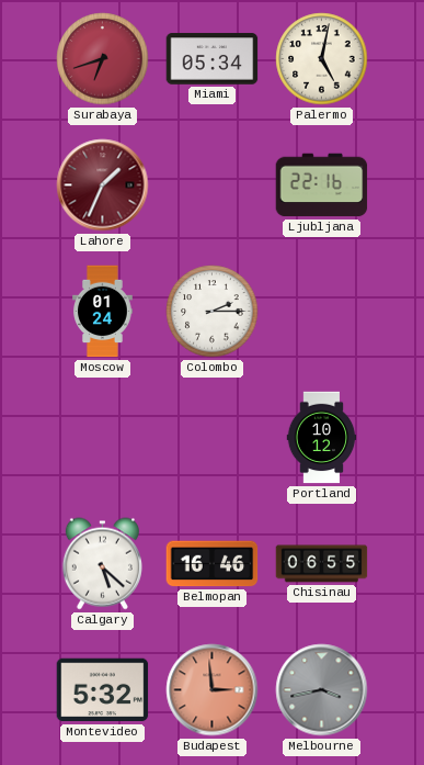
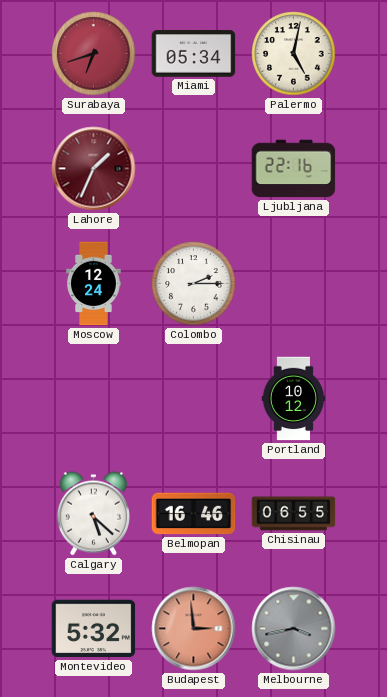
Moscow: 01:24 -> 12:24
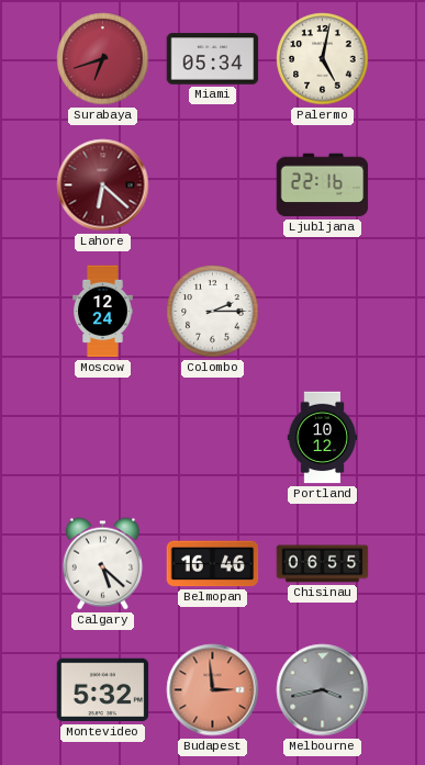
Lahore: 1:34 -> 6:22
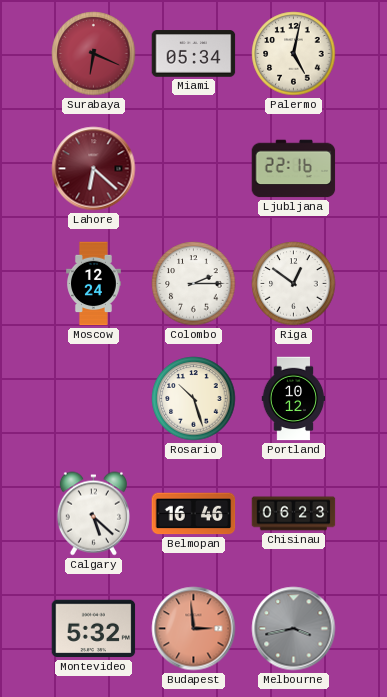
Surabaya: 6:42 -> 6:19
Riga: none -> 12:51
Rosario: none -> 10:27
Chisinau: 06:55 -> 06:23
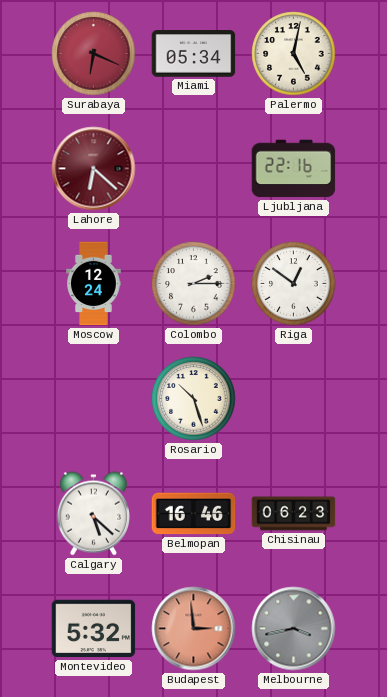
Portland: 10:12 -> none
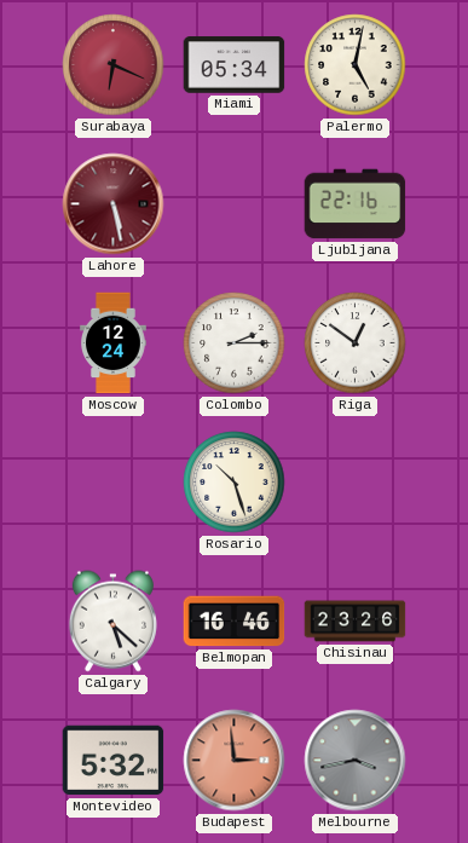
Lahore: 6:22 -> 5:28
Chisinau: 06:23 -> 23:26
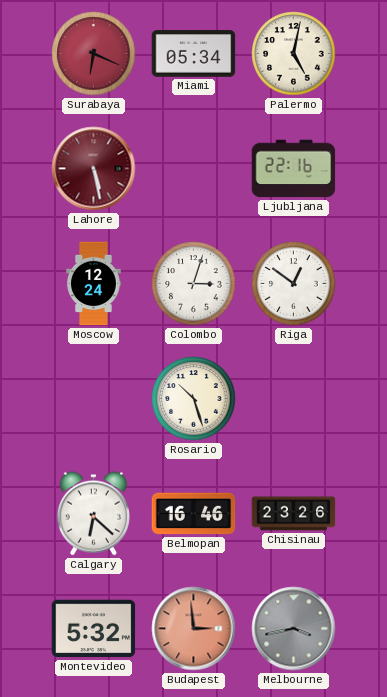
Colombo: 2:15 -> 3:03
Calgary: 5:22 -> 6:22
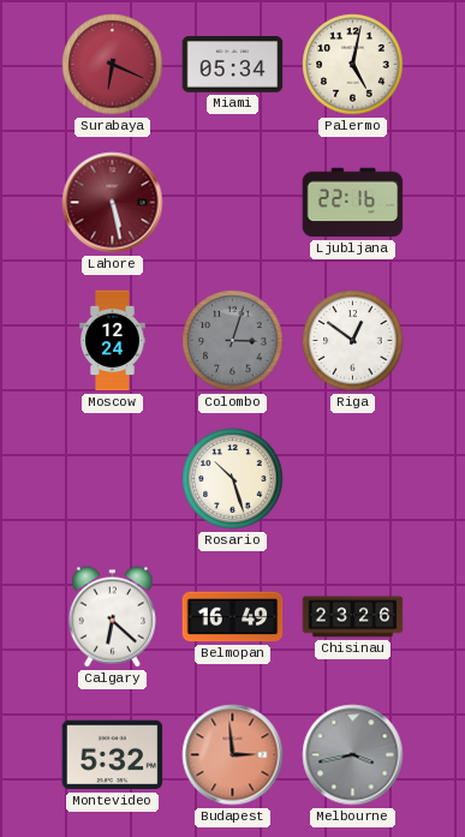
Colombo dial: white -> grey
Belmopan: 16:46 -> 16:49
